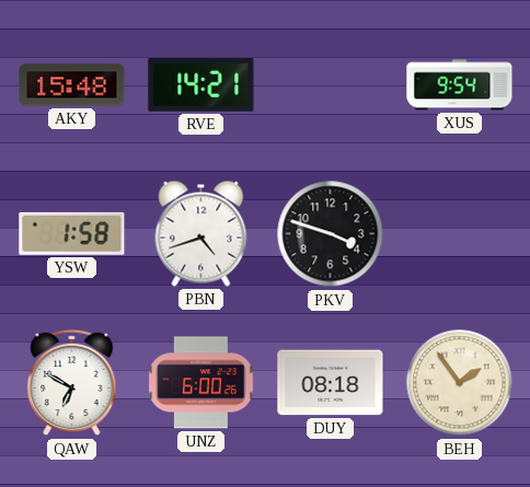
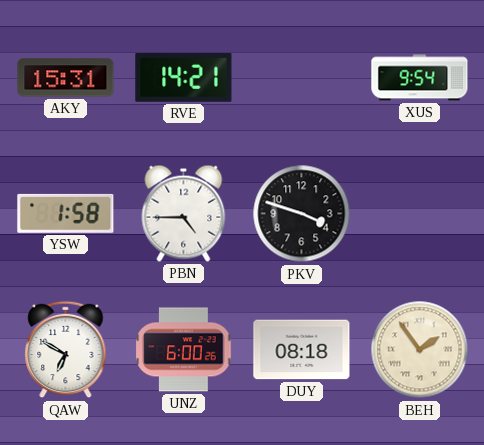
AKY: 15:48 -> 15:31
PBN: 4:42 -> 4:45
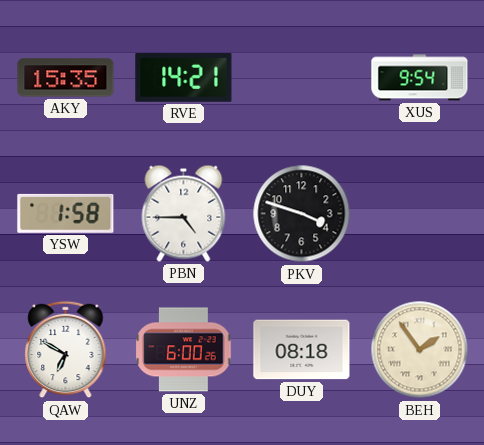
AKY: 15:31 -> 15:35
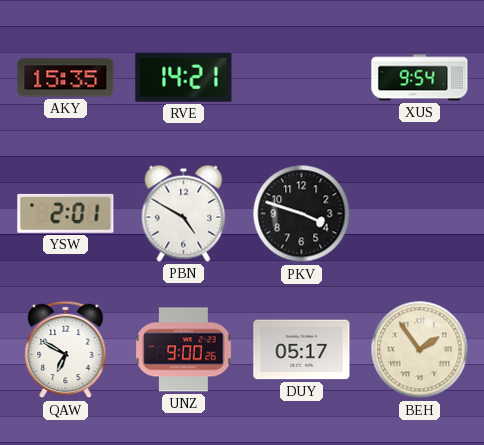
YSW: 1:58 -> 2:01
PBN: 4:45 -> 4:50
UNZ: 6:00 -> 9:00
DUY: 08:18 -> 05:17
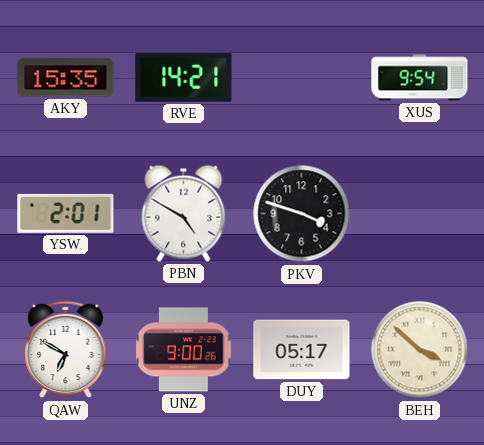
BEH: 1:54 -> 3:52
